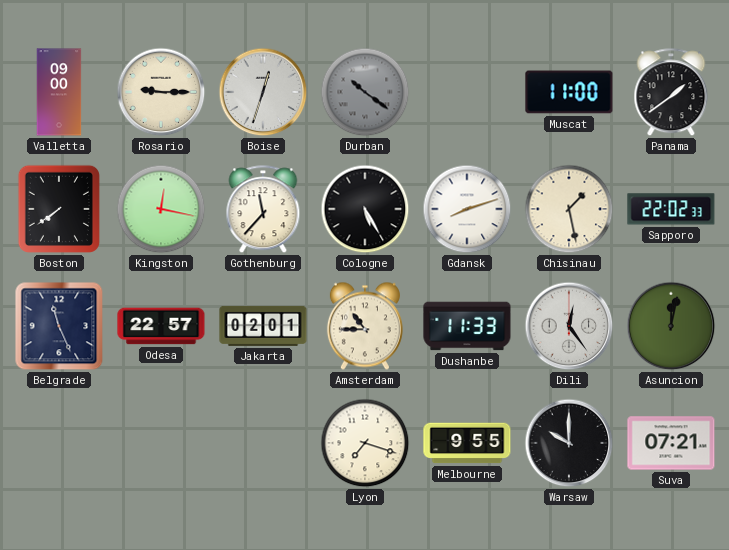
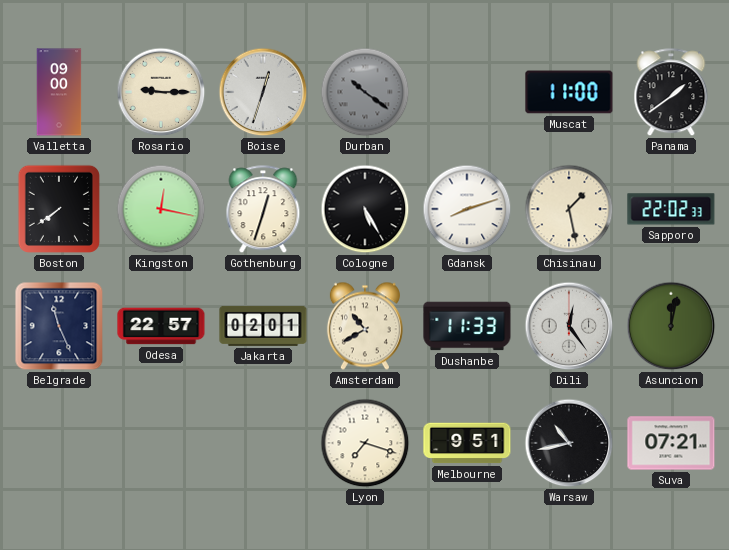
Gothenburg: 11:37 -> 12:33
Amsterdam: 10:45 -> 10:40
Melbourne: 9:55 -> 9:51
Warsaw: 10:00 -> 10:43
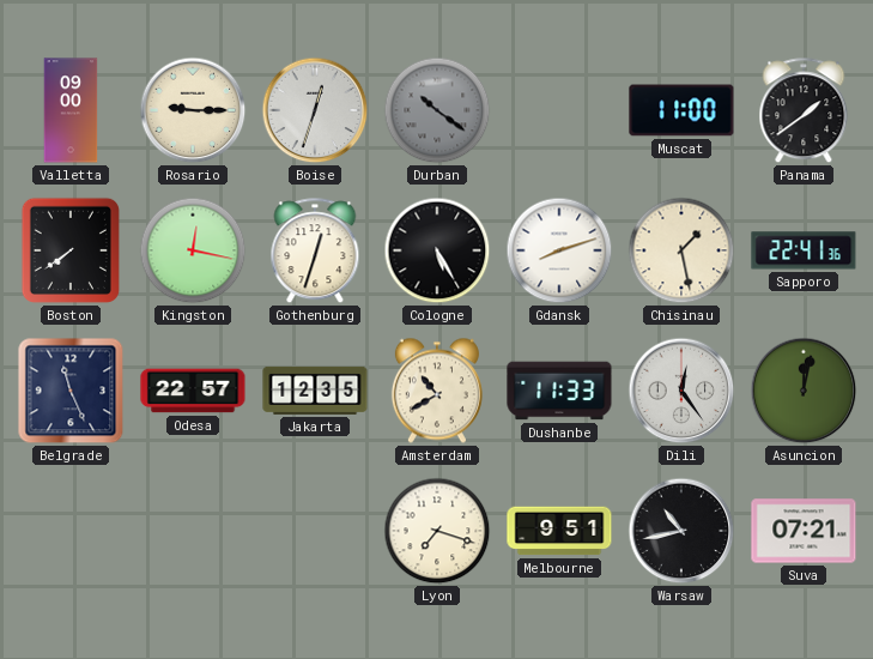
Sapporo: 22:02 -> 22:41
Jakarta: 02:01 -> 12:35
